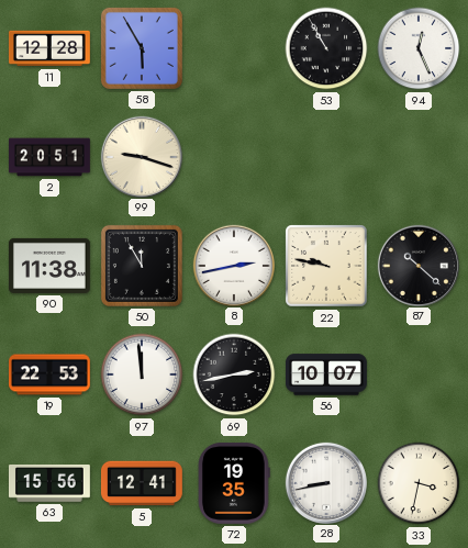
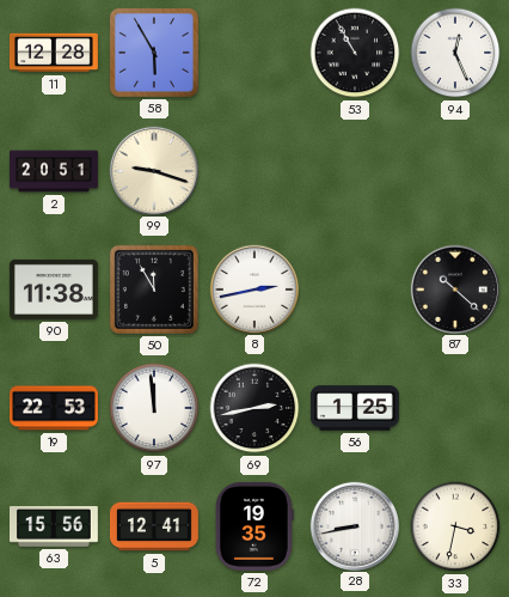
22: 9:47 -> none
56: 10:07 -> 1:25
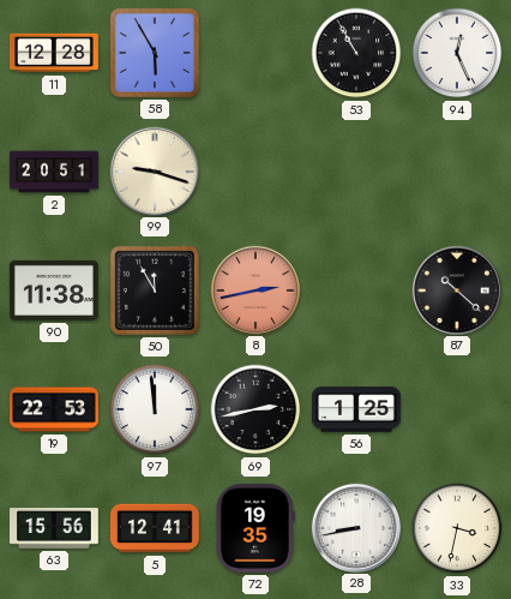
8 dial: white -> salmon
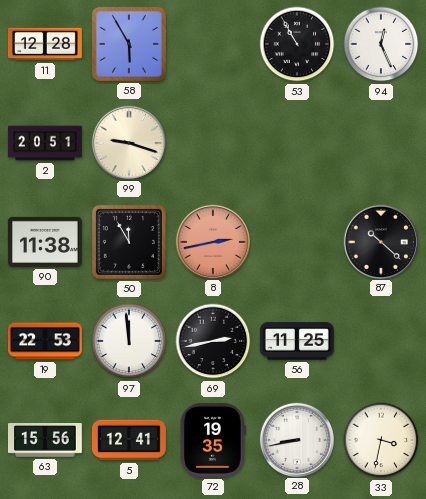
56: 1:25 -> 11:25
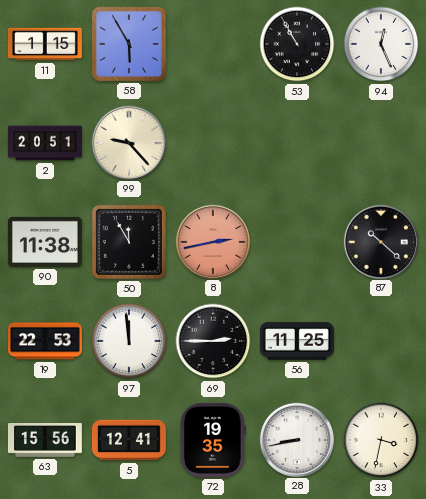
11: 12:28 -> 1:15
99: 9:18 -> 9:23
69: 2:43 -> 2:45
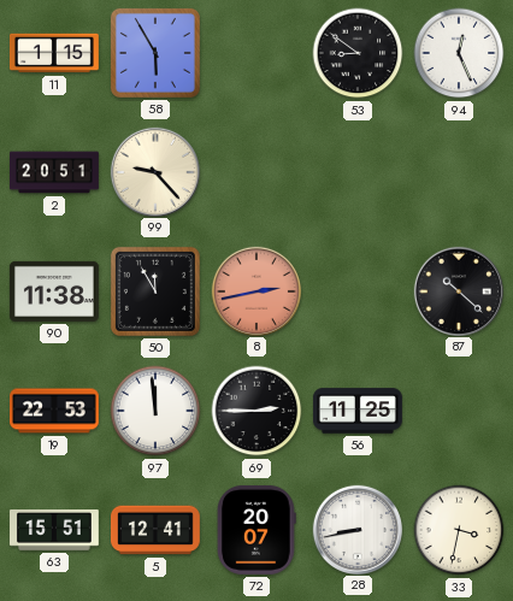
53: 10:55 -> 8:51
63: 15:56 -> 15:51
72: 19:35 -> 20:07
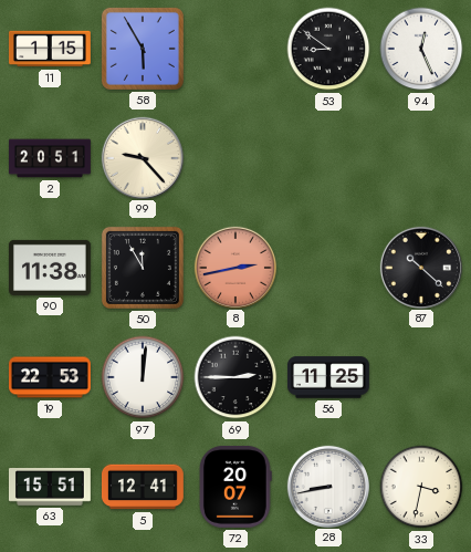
97: 11:59 -> 12:01
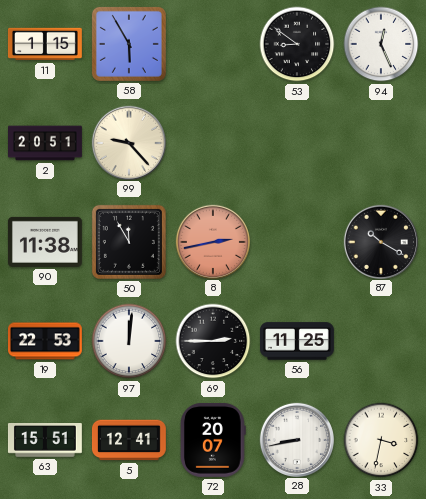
87: 10:22 -> 10:20
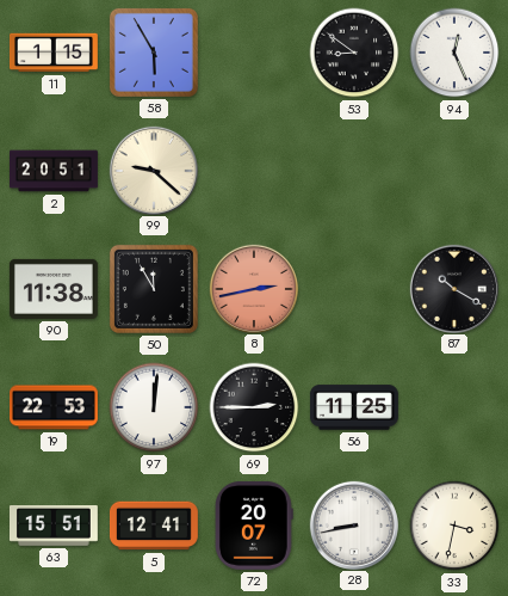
99: 9:23 -> 9:22
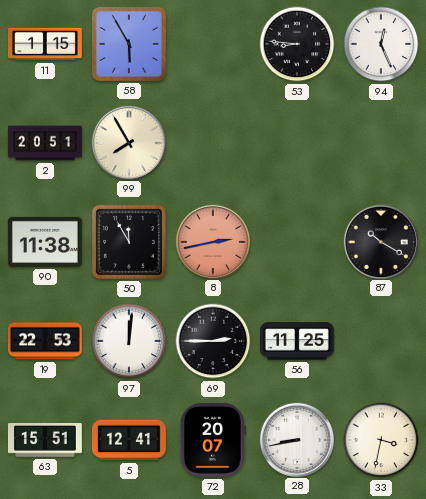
53: 8:51 -> 8:46
99: 9:22 -> 7:55
